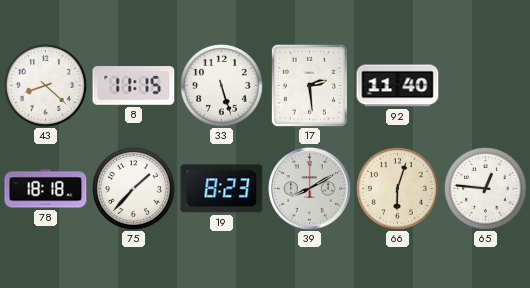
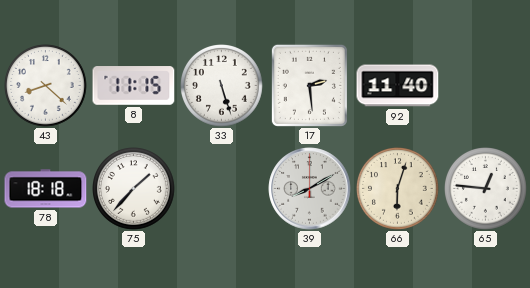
19: 8:23 -> none
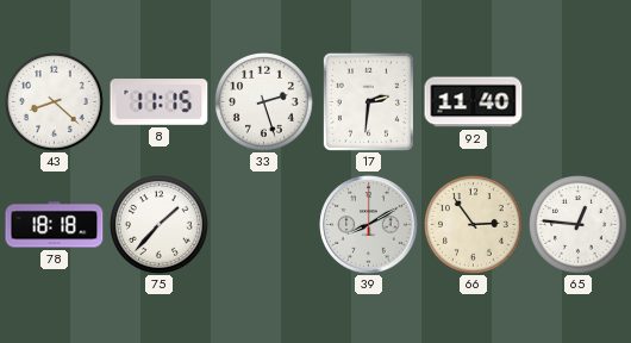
33: 5:27 -> 2:27
17: 2:29 -> 2:31
66: 6:03 -> 2:54
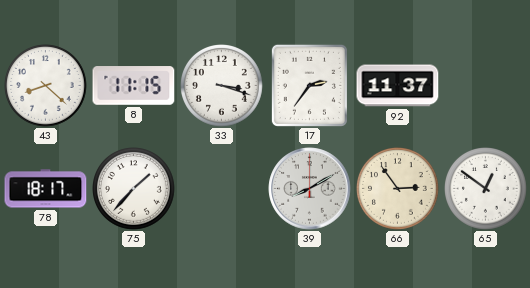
33: 2:27 -> 3:18
17: 2:31 -> 2:36
92: 11:40 -> 11:37
78: 18:18 -> 18:17
65: 12:46 -> 12:51
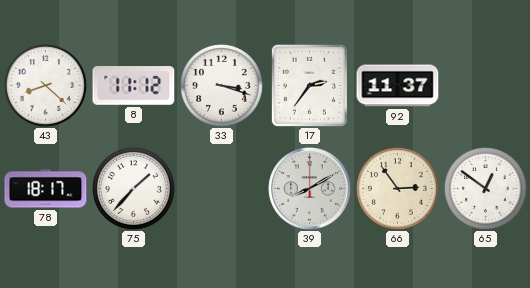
8: 11:15 -> 11:12
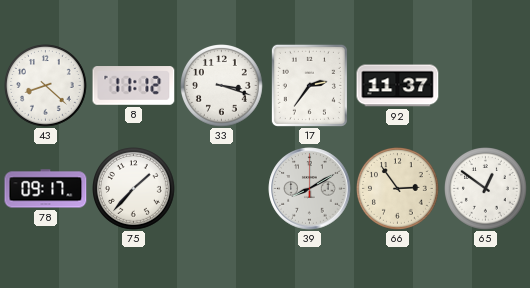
78: 18:17 -> 09:17
